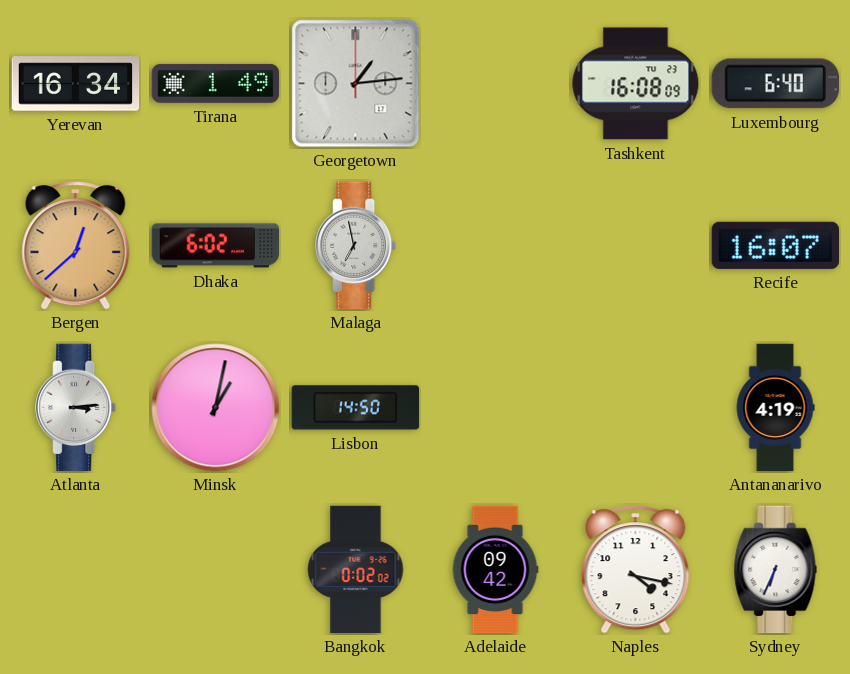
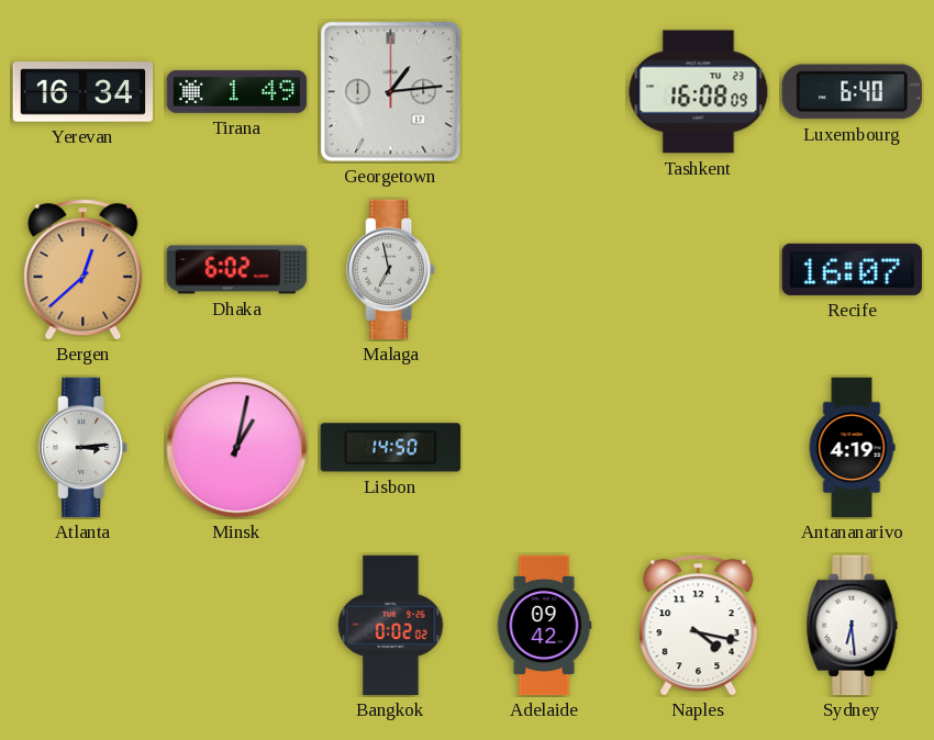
Sydney: 6:34 -> 6:29
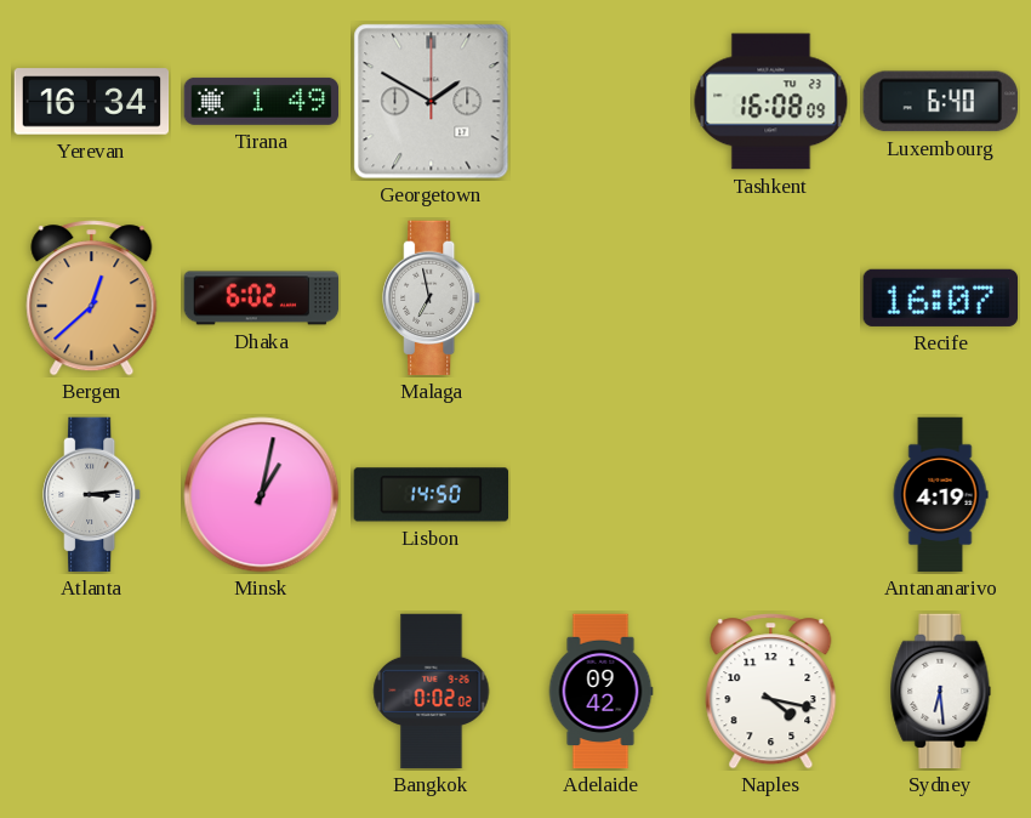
Georgetown: 1:14 -> 1:50
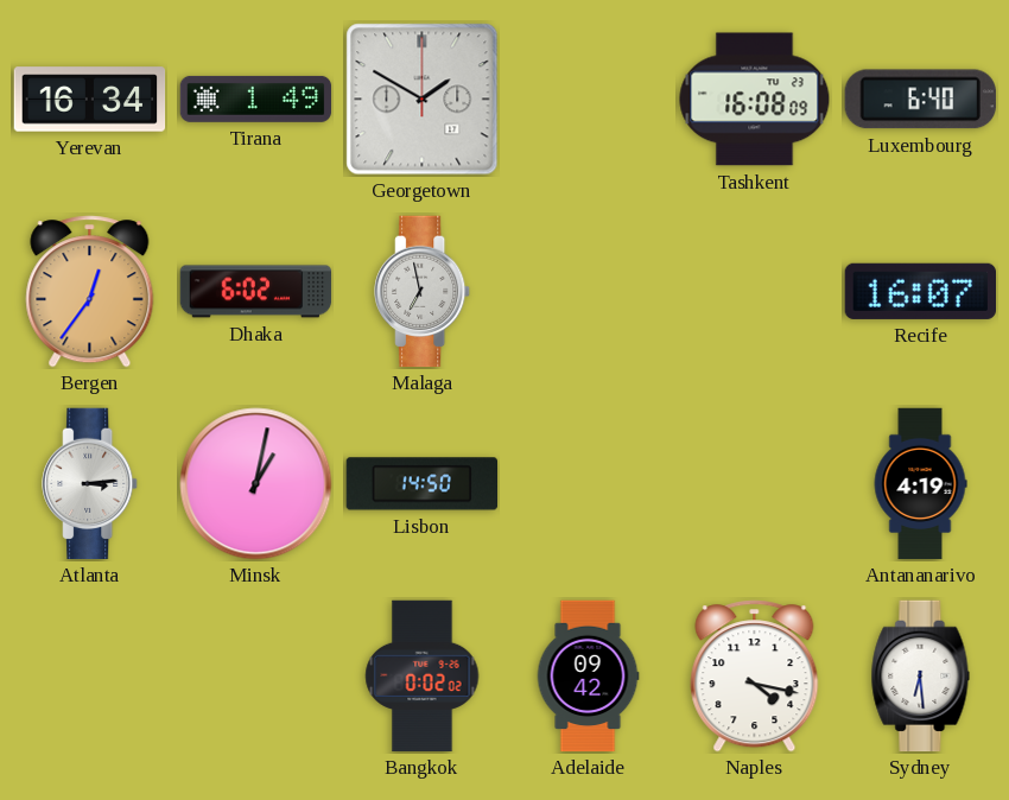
Bergen: 12:38 -> 12:36
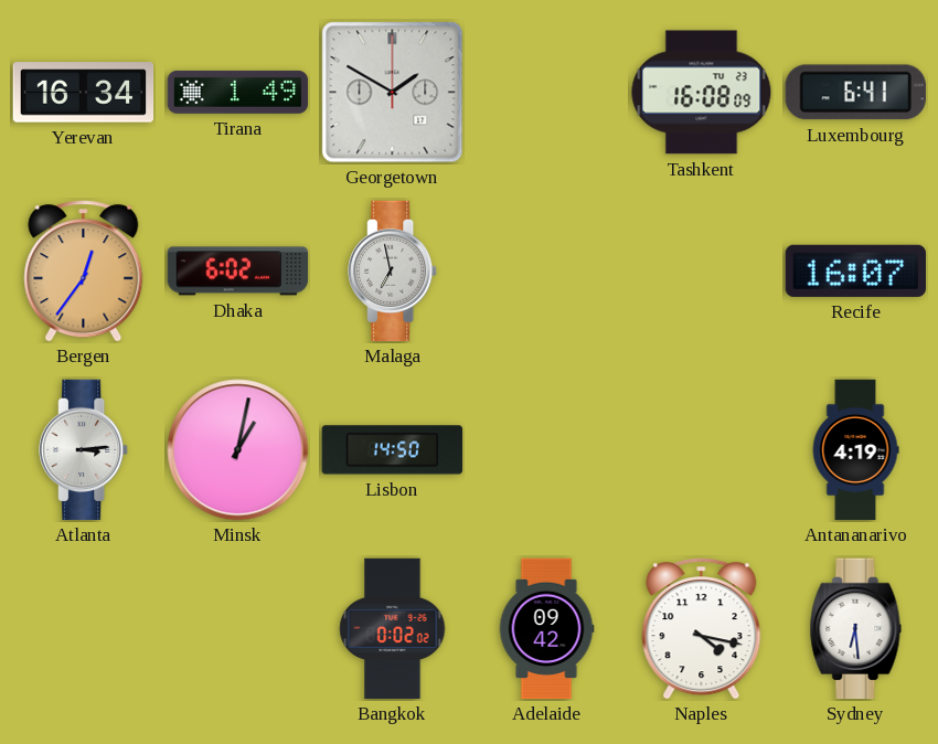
Luxembourg: 6:40 -> 6:41
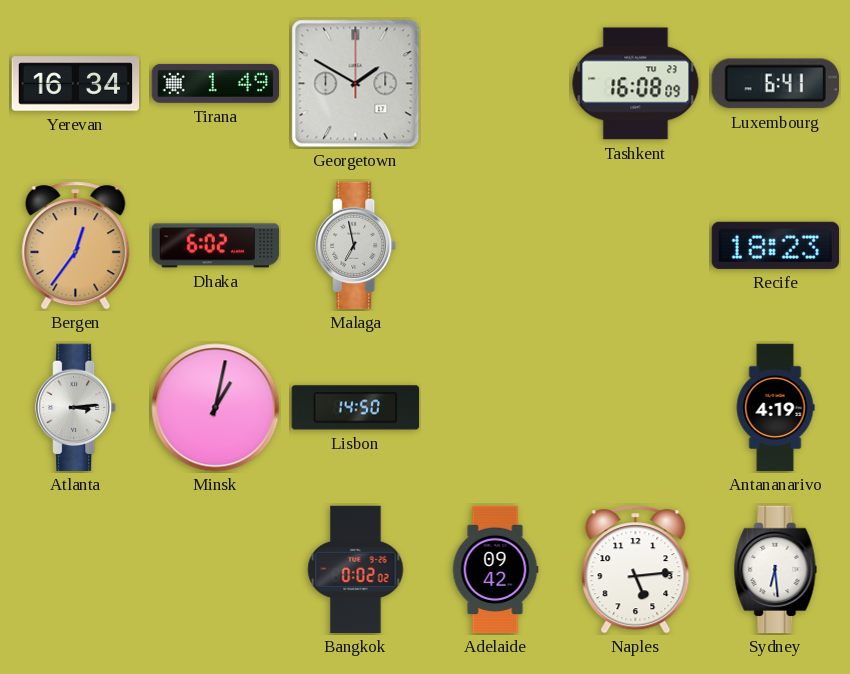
Recife: 16:07 -> 18:23
Naples: 4:17 -> 5:14
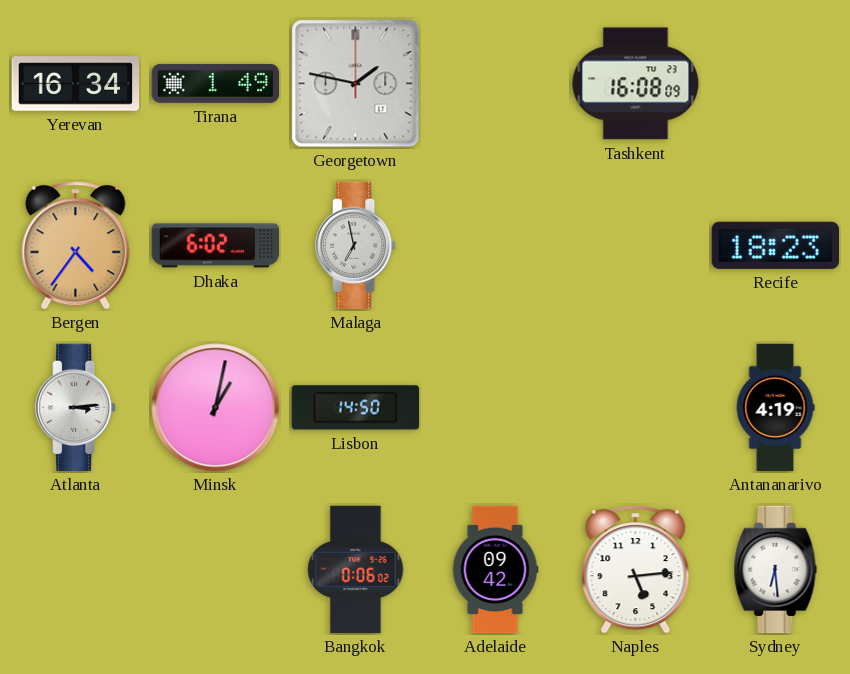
Georgetown: 1:50 -> 1:47
Luxembourg: 6:41 -> none
Bergen: 12:36 -> 4:36
Bangkok: 0:02 -> 0:06
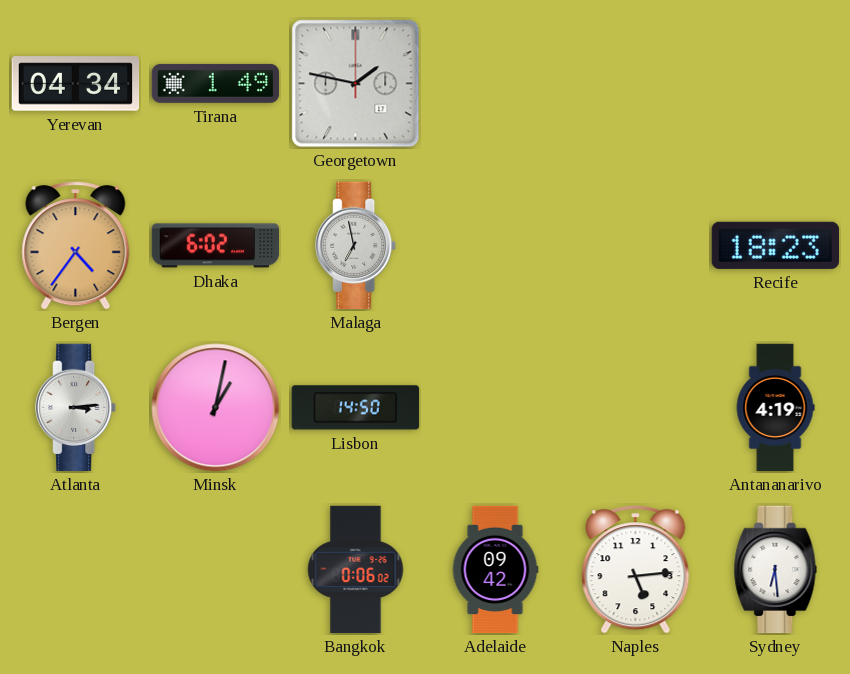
Yerevan: 16:34 -> 04:34
Tashkent: 16:08 -> none
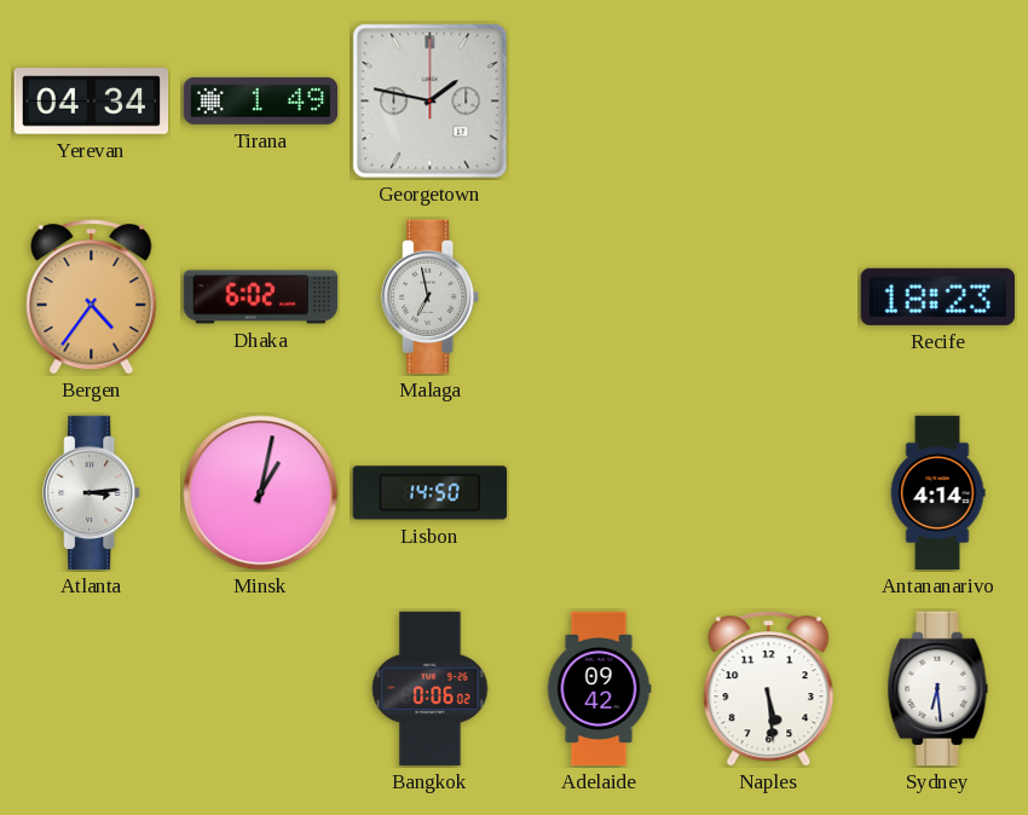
Antananarivo: 4:19 -> 4:14
Naples: 5:14 -> 5:29
